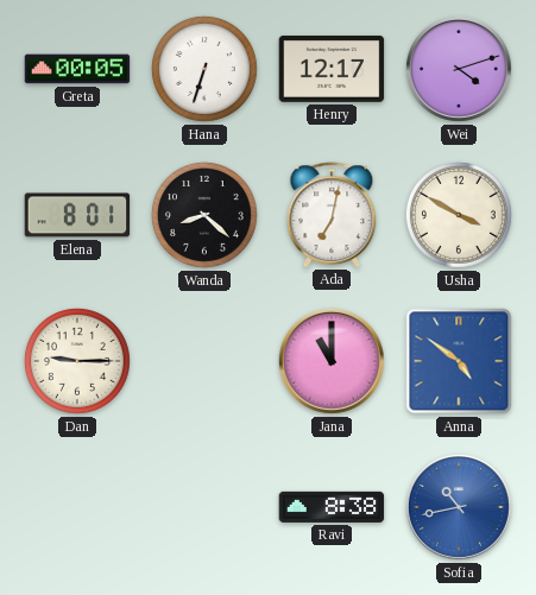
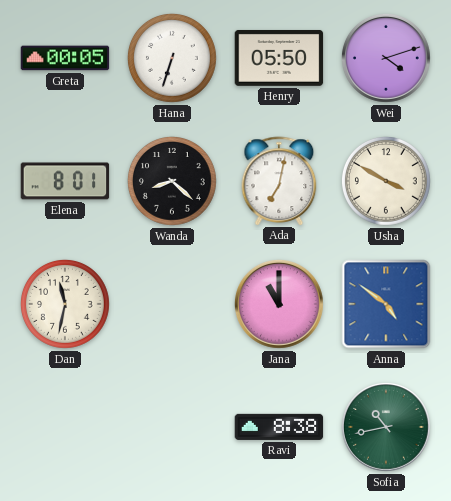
Henry: 12:17 -> 05:50
Dan: 9:15 -> 11:32
Sofia dial: blue -> green
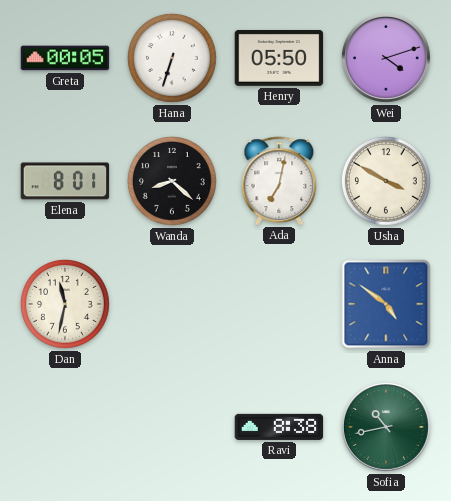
Jana: 11:00 -> none
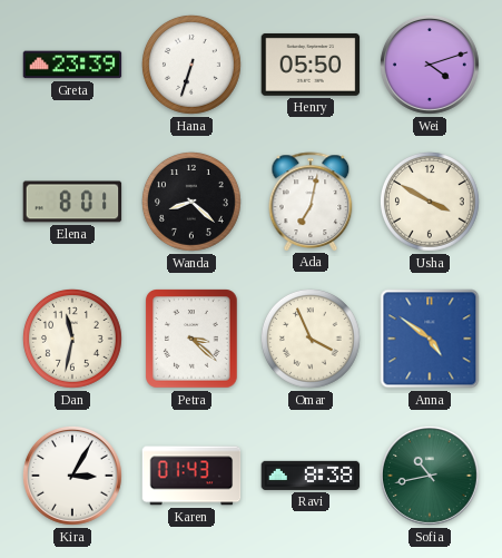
Greta: 00:05 -> 23:39
Petra: none -> 3:22
Omar: none -> 3:56
Kira: none -> 3:05
Karen: none -> 01:43
